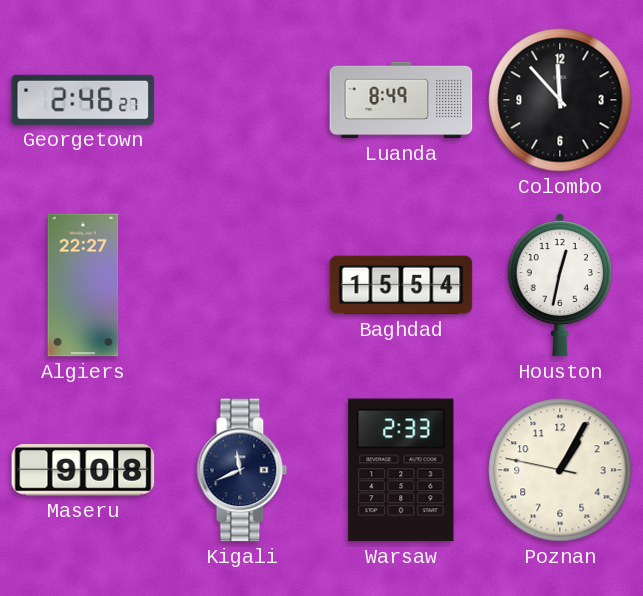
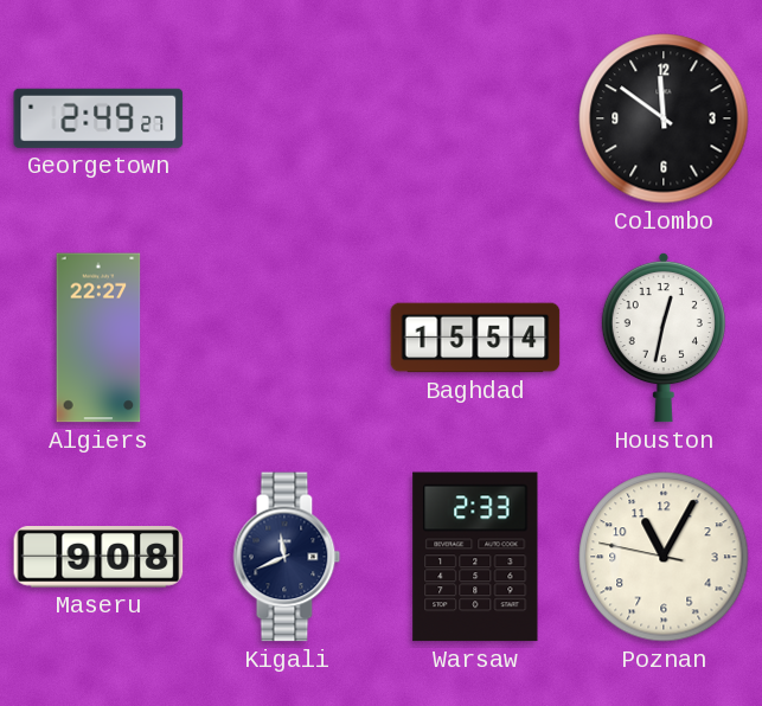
Georgetown: 2:46 -> 2:49
Luanda: 8:49 -> none
Colombo: 11:53 -> 11:51
Poznan: 1:04 -> 11:04
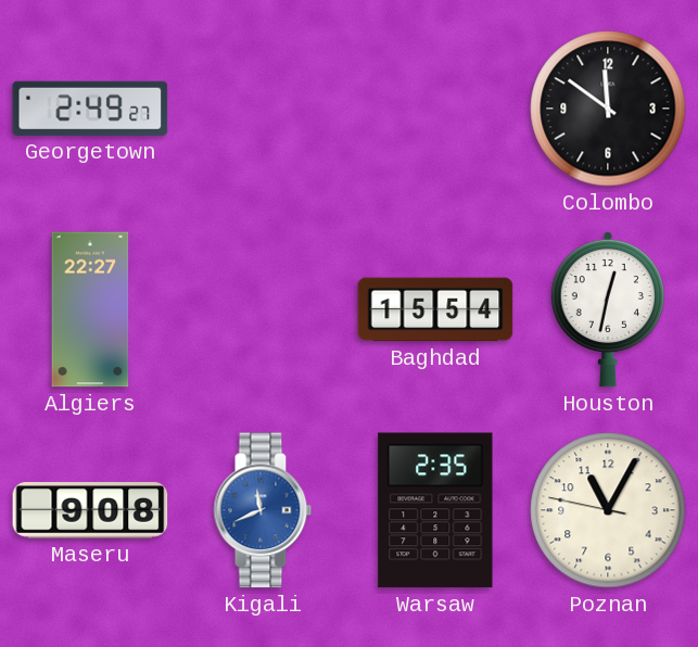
Kigali dial: navy -> blue
Warsaw: 2:33 -> 2:35
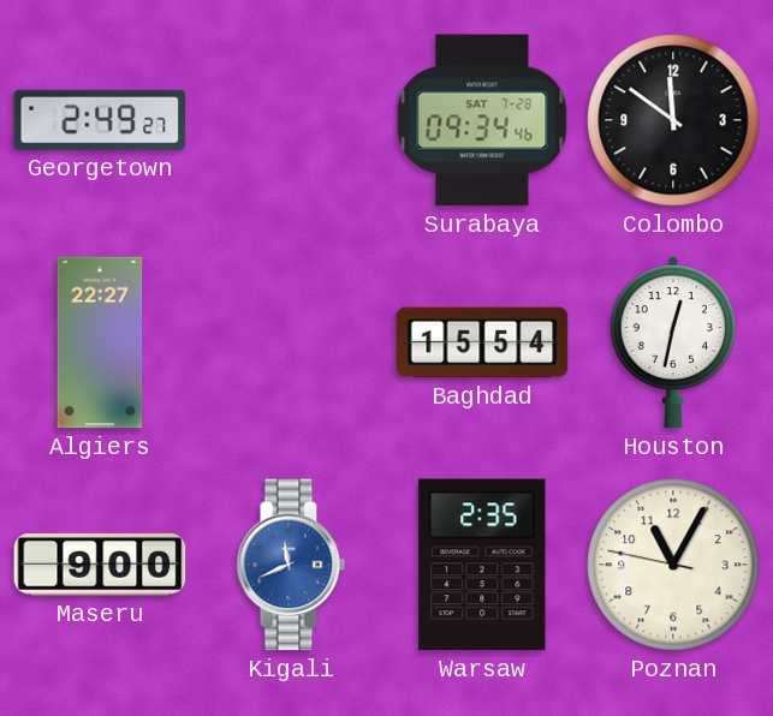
Surabaya: none -> 09:34
Maseru: 9:08 -> 9:00
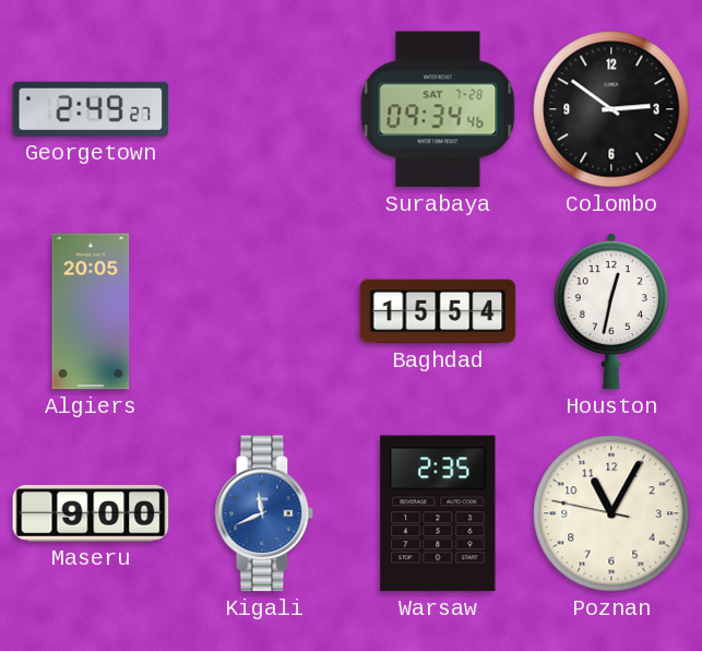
Colombo: 11:51 -> 2:51
Algiers: 22:27 -> 20:05
